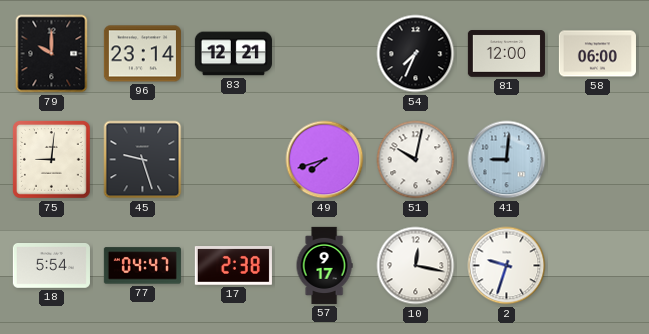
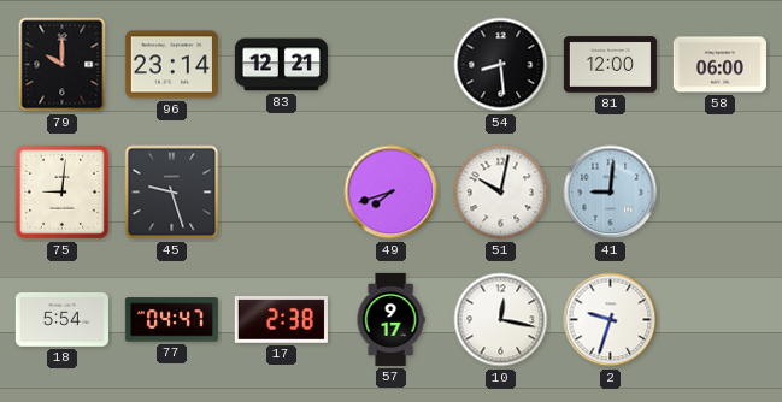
54: 7:34 -> 8:29
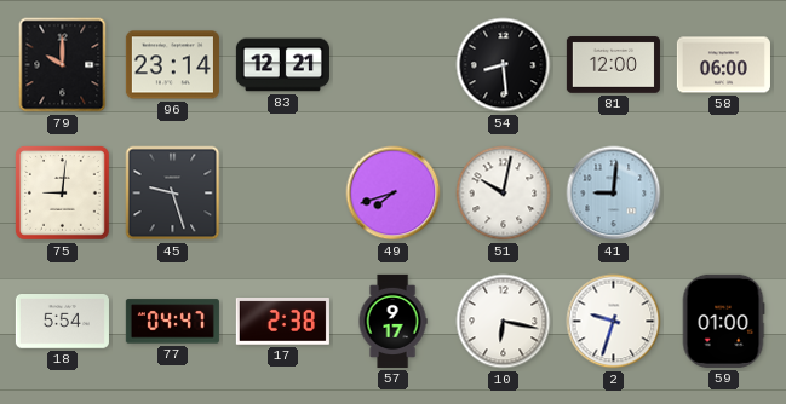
10: 12:17 -> 6:17
59: none -> 01:00
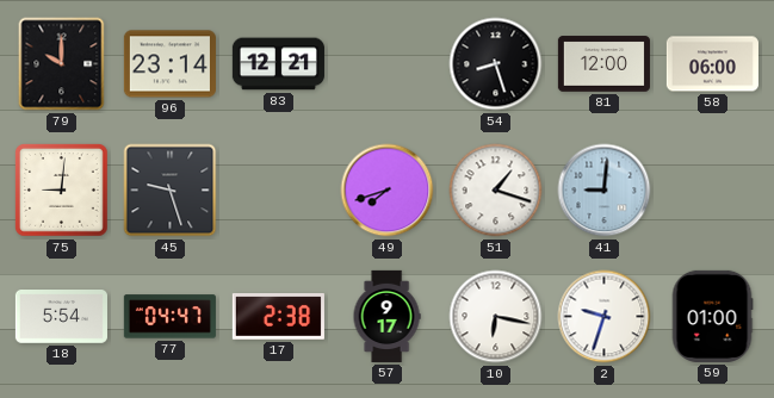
54: 8:29 -> 8:27
51: 10:02 -> 1:18
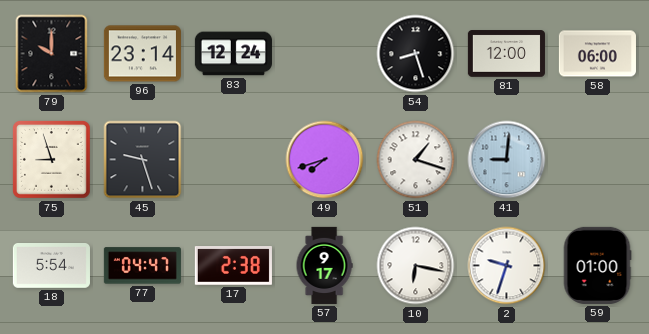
83: 12:21 -> 12:24
75: 9:01 -> 8:57
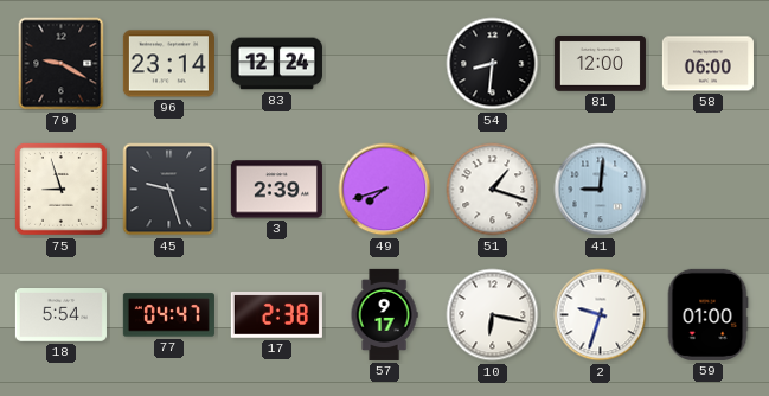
79: 10:00 -> 9:20
54: 8:27 -> 8:31
3: none -> 2:39
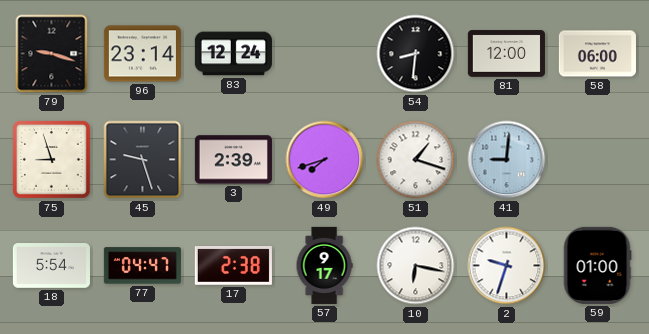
79: 9:20 -> 9:18
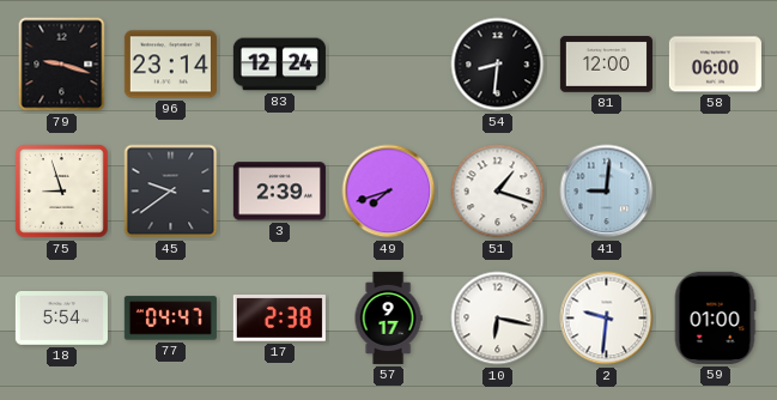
45: 9:27 -> 9:39
2: 9:33 -> 9:31
